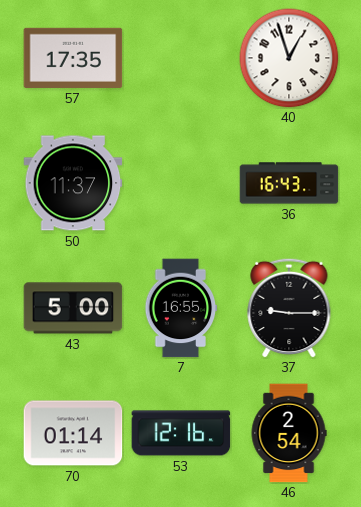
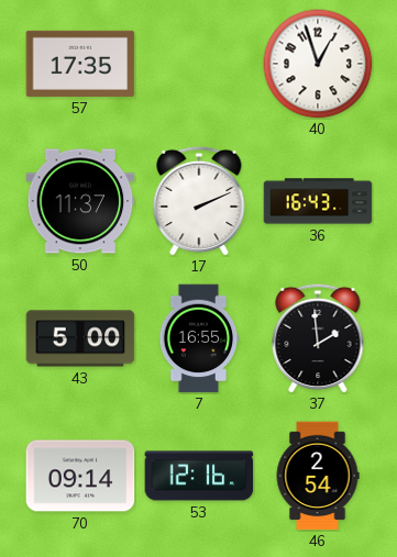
17: none -> 2:11
37: 9:15 -> 1:59
70: 01:14 -> 09:14
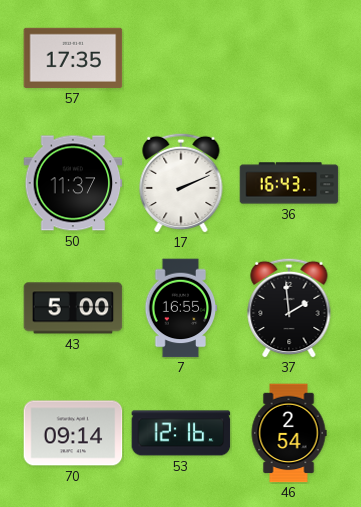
40: 12:57 -> none
